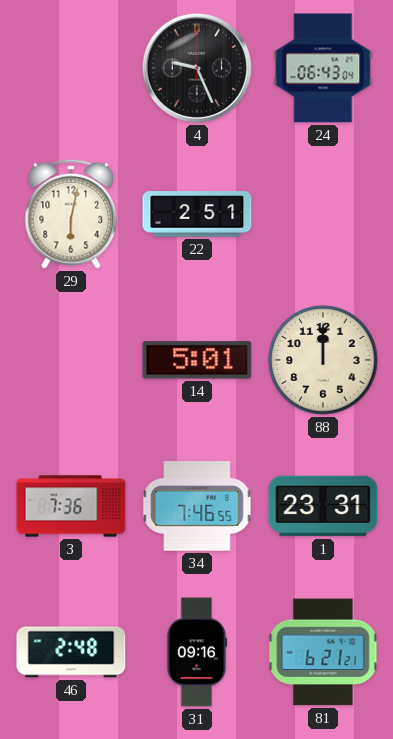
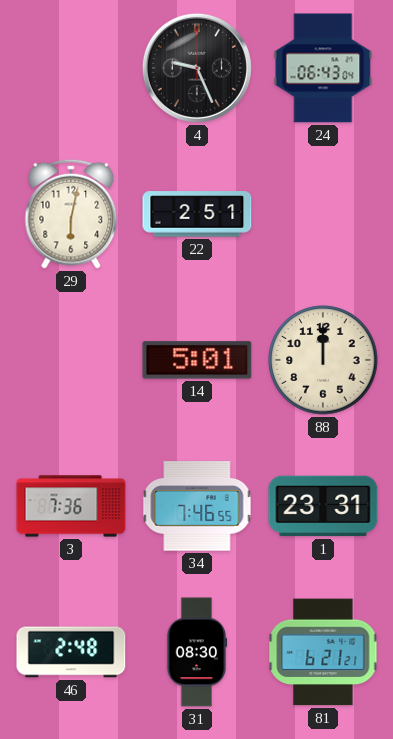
31: 09:16 -> 08:30
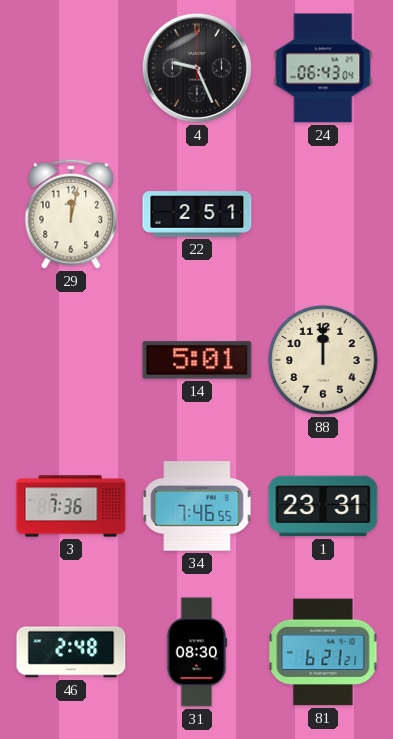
29: 6:02 -> 12:02
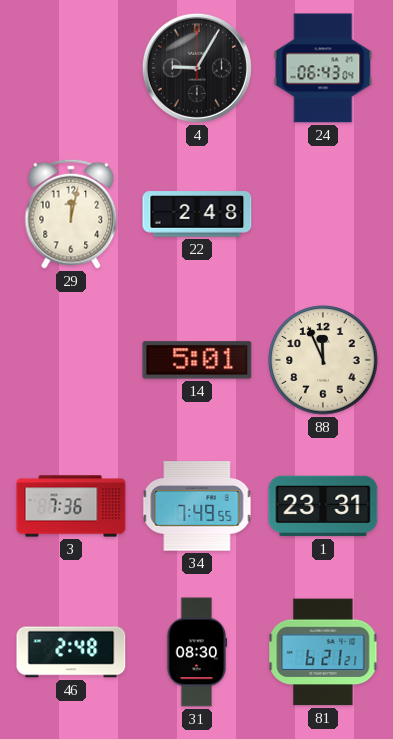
4: 9:26 -> 9:05
22: 2:51 -> 2:48
88: 12:00 -> 11:56
34: 7:46 -> 7:49
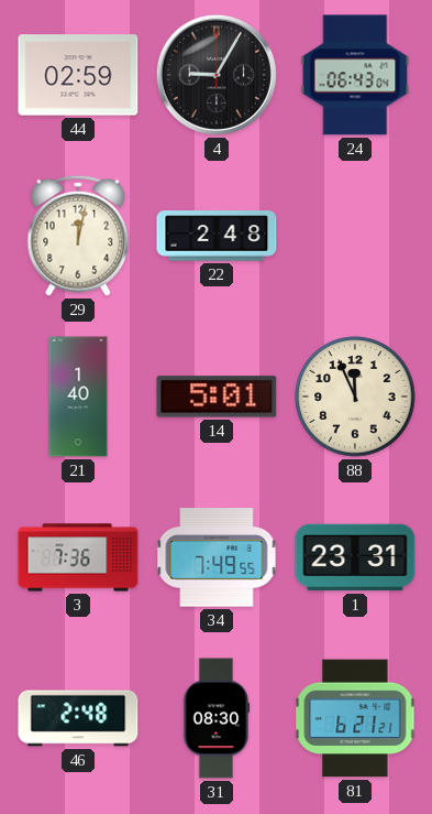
44: none -> 02:59
21: none -> 1:40
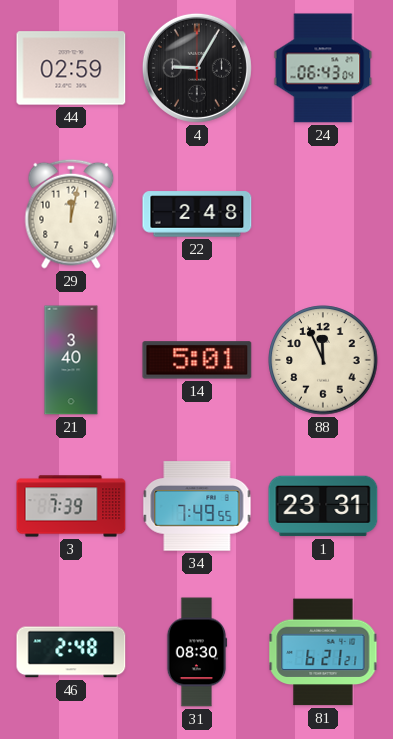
21: 1:40 -> 3:40
3: 7:36 -> 7:39
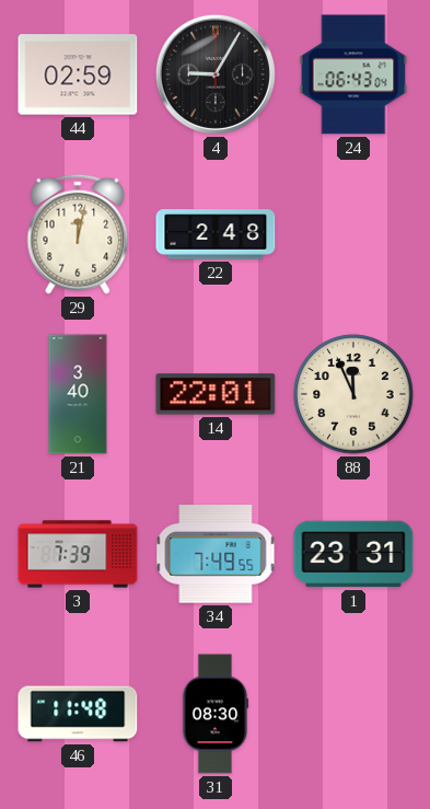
14: 5:01 -> 22:01
46: 2:48 -> 11:48
81: 6:21 -> none
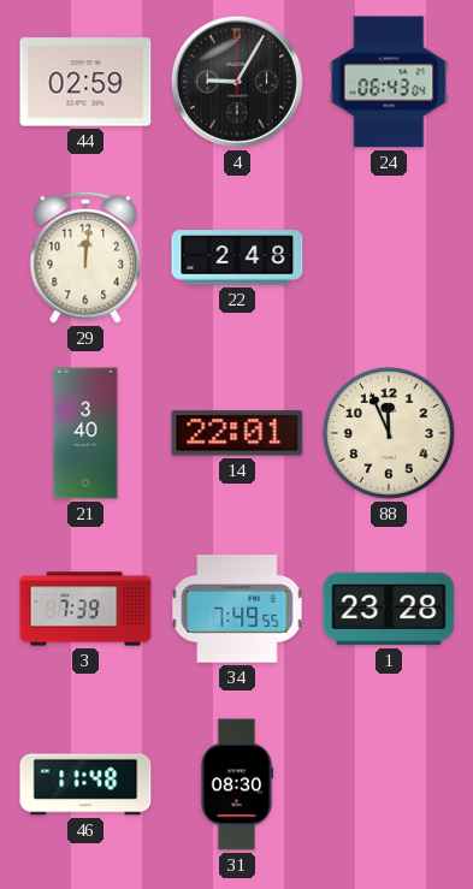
29: 12:02 -> 12:01
1: 23:31 -> 23:28
